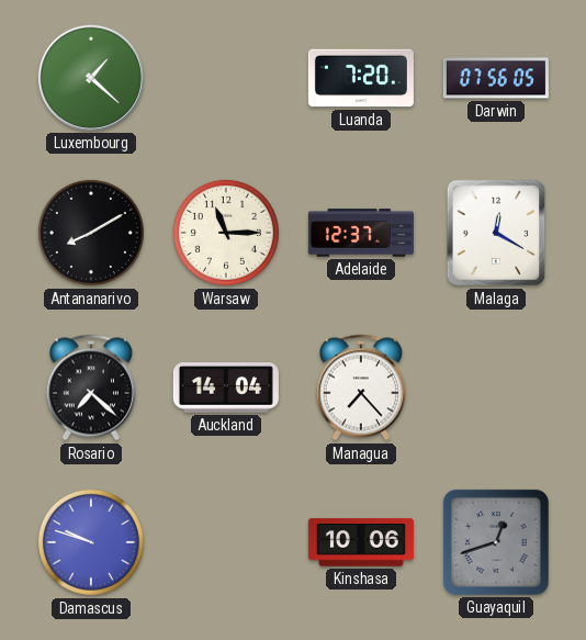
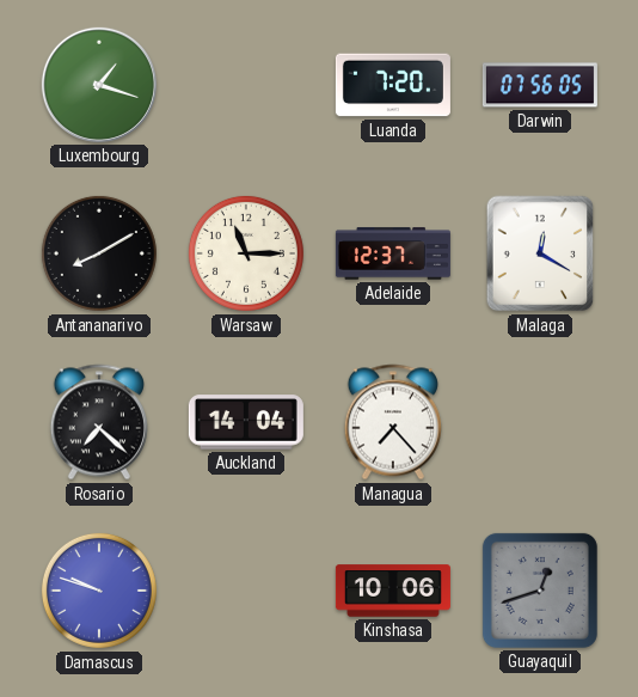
Luxembourg: 1:22 -> 1:18
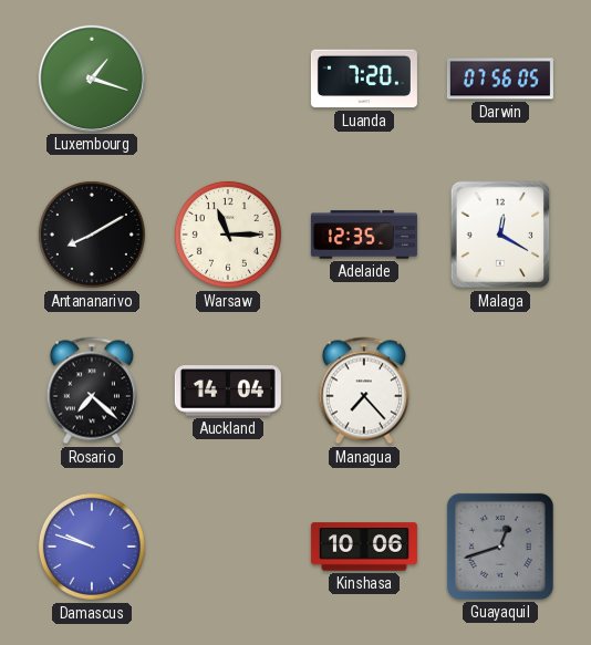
Adelaide: 12:37 -> 12:35
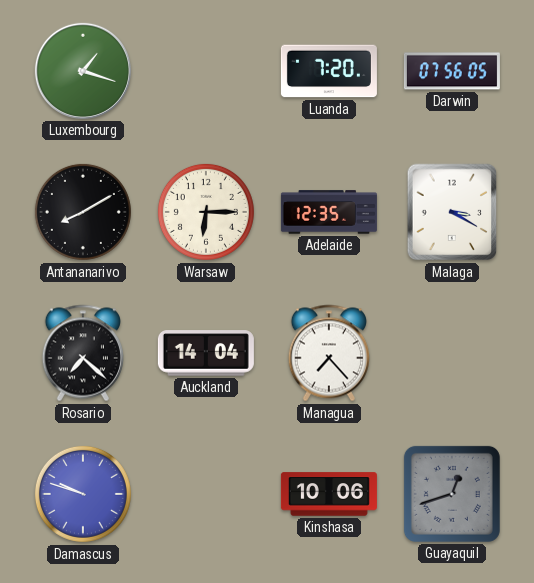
Warsaw: 11:15 -> 6:15
Malaga: 12:20 -> 3:20
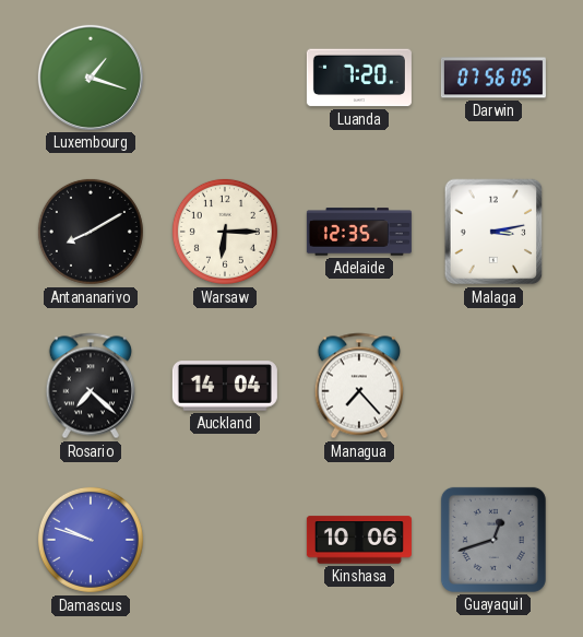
Malaga: 3:20 -> 3:13
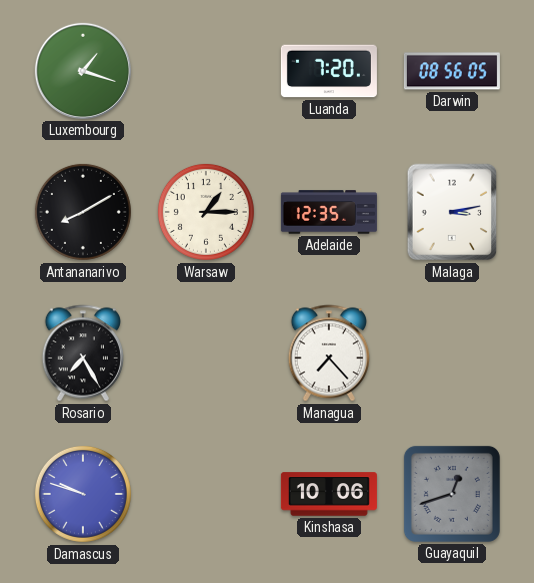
Darwin: 07:56 -> 08:56
Warsaw: 6:15 -> 1:15
Rosario: 7:22 -> 7:25
Auckland: 14:04 -> none
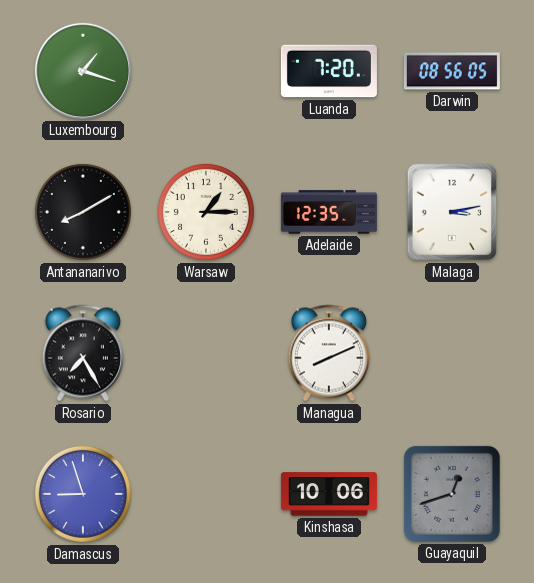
Managua: 7:23 -> 8:11
Damascus: 9:48 -> 8:57
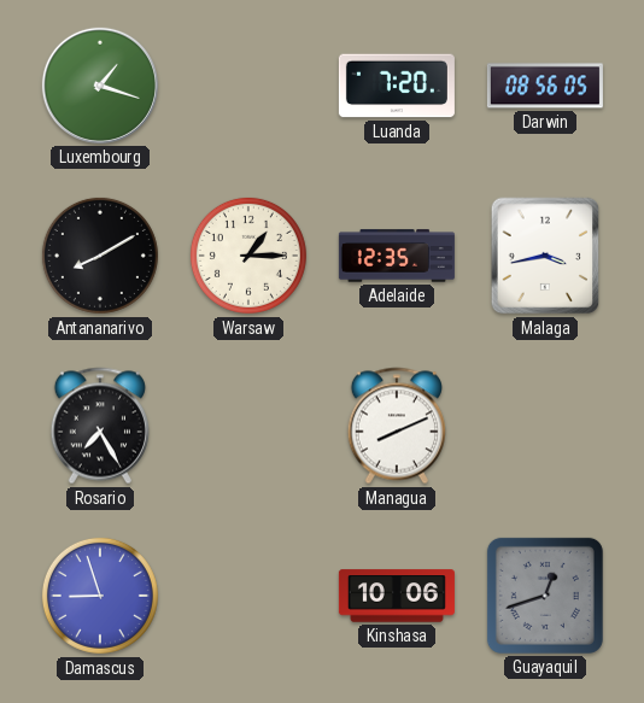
Malaga: 3:13 -> 3:43
